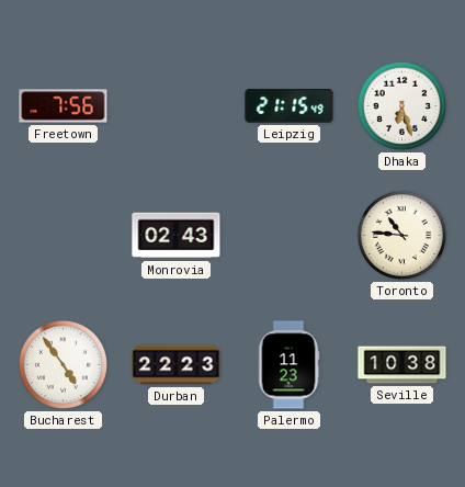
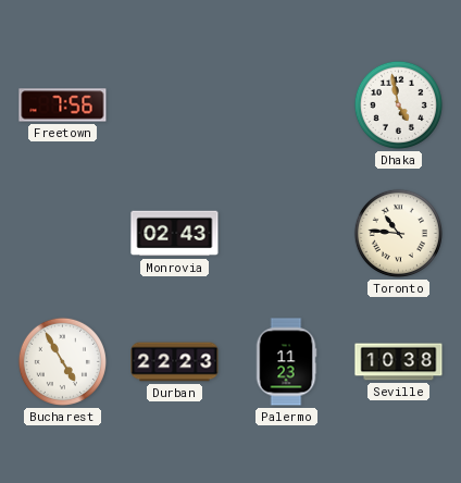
Leipzig: 21:15 -> none
Dhaka: 6:27 -> 4:58
Bucharest: 4:54 -> 4:55
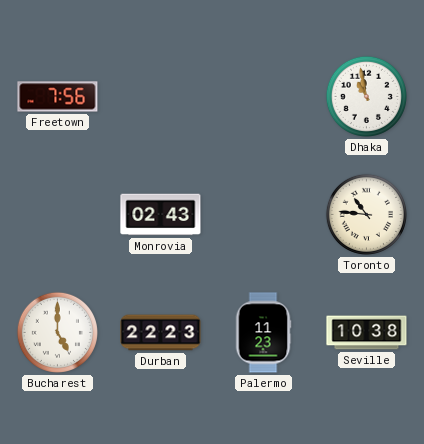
Dhaka: 4:58 -> 10:58
Bucharest: 4:55 -> 5:00
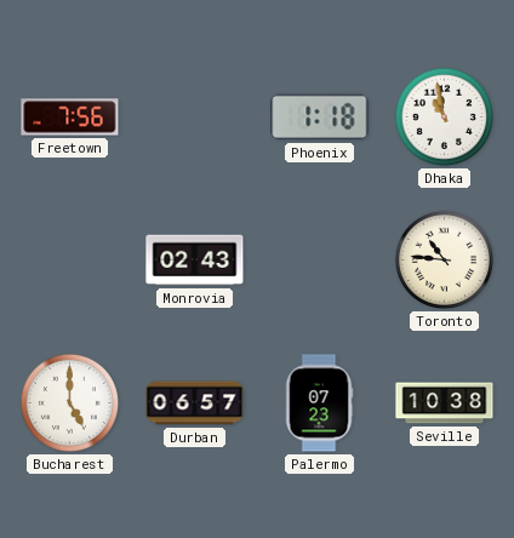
Phoenix: none -> 1:18
Durban: 22:23 -> 06:57
Palermo: 11:23 -> 07:23
